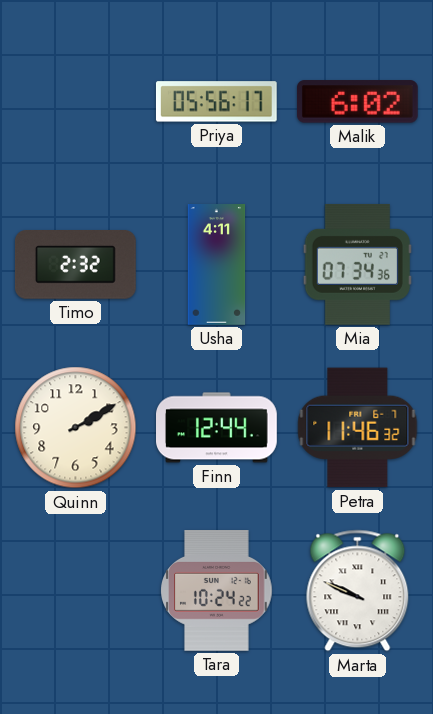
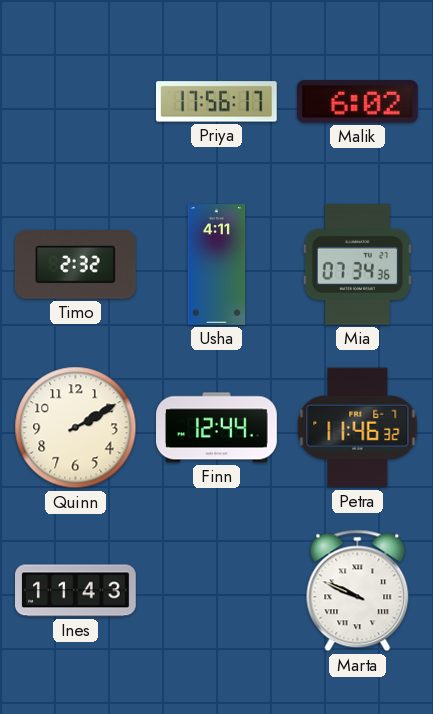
Priya: 05:56 -> 17:56
Ines: none -> 11:43
Tara: 10:24 -> none
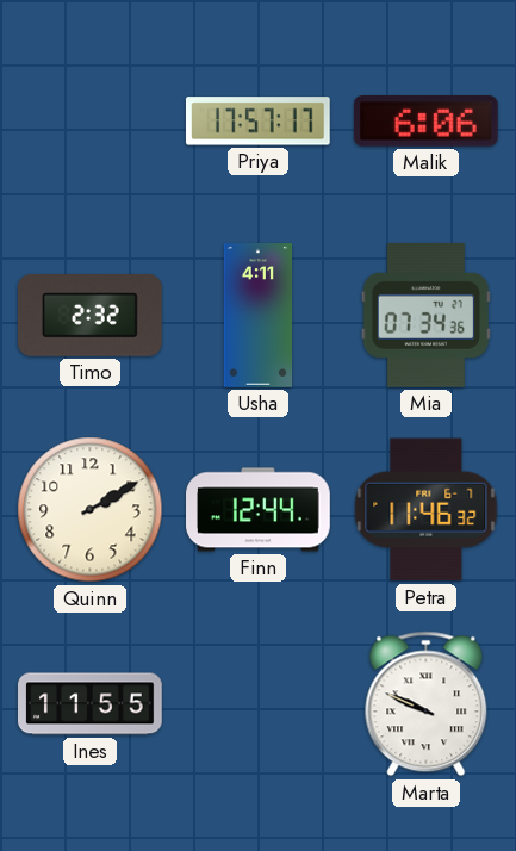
Priya: 17:56 -> 17:57
Malik: 6:02 -> 6:06
Ines: 11:43 -> 11:55
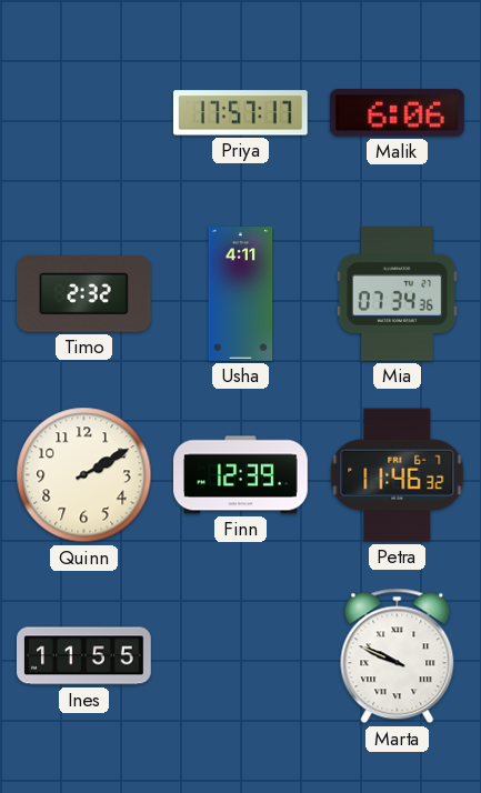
Finn: 12:44 -> 12:39
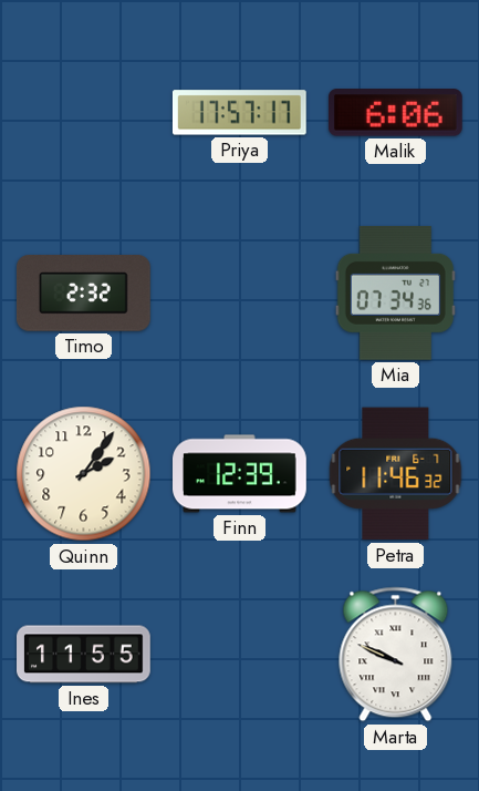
Usha: 4:11 -> none
Quinn: 2:10 -> 2:06
